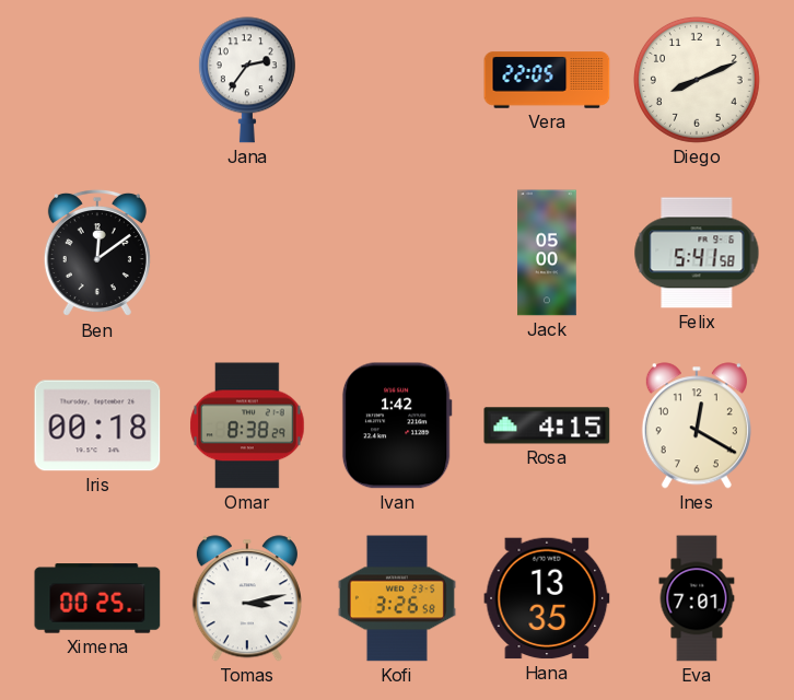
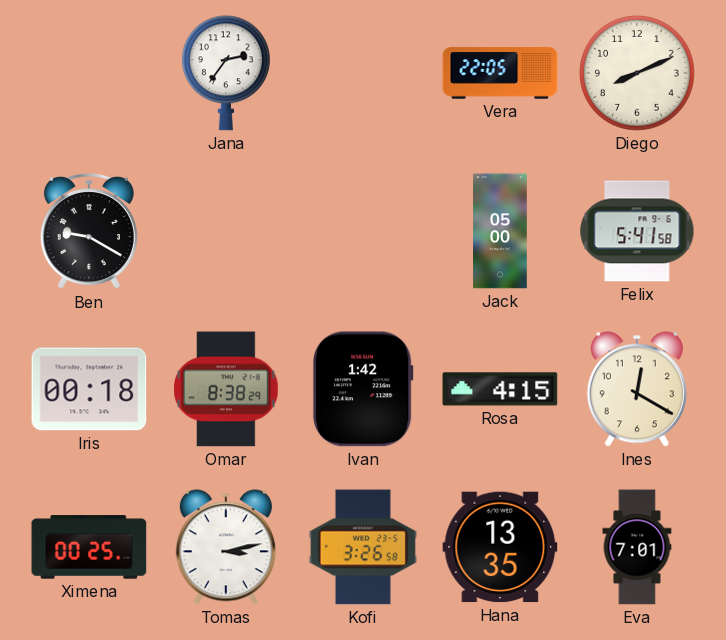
Ben: 12:09 -> 9:20
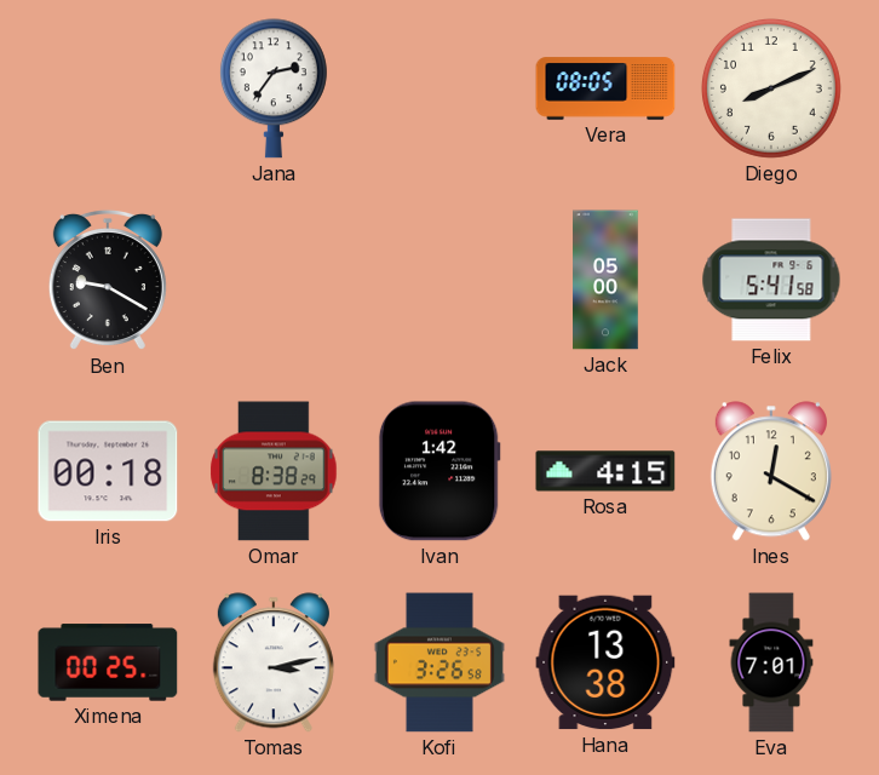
Vera: 22:05 -> 08:05
Hana: 13:35 -> 13:38
